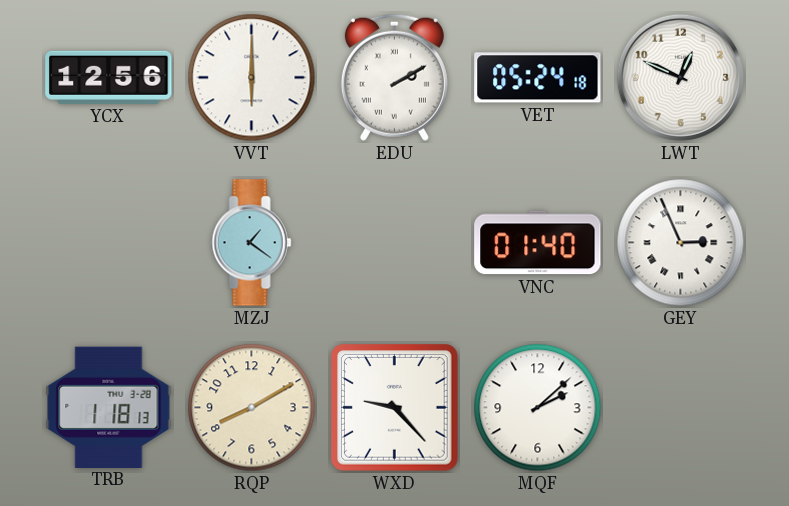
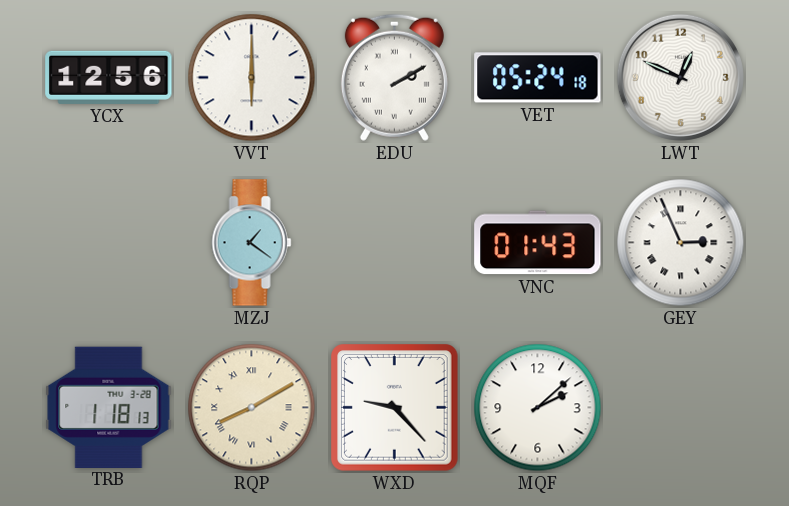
VNC: 01:40 -> 01:43
RQP numerals: Arabic -> Roman
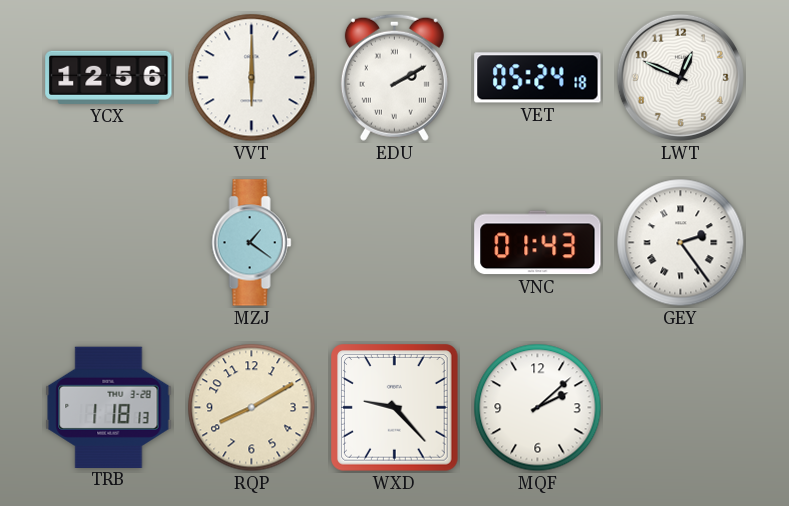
GEY: 2:56 -> 2:24
RQP numerals: Roman -> Arabic
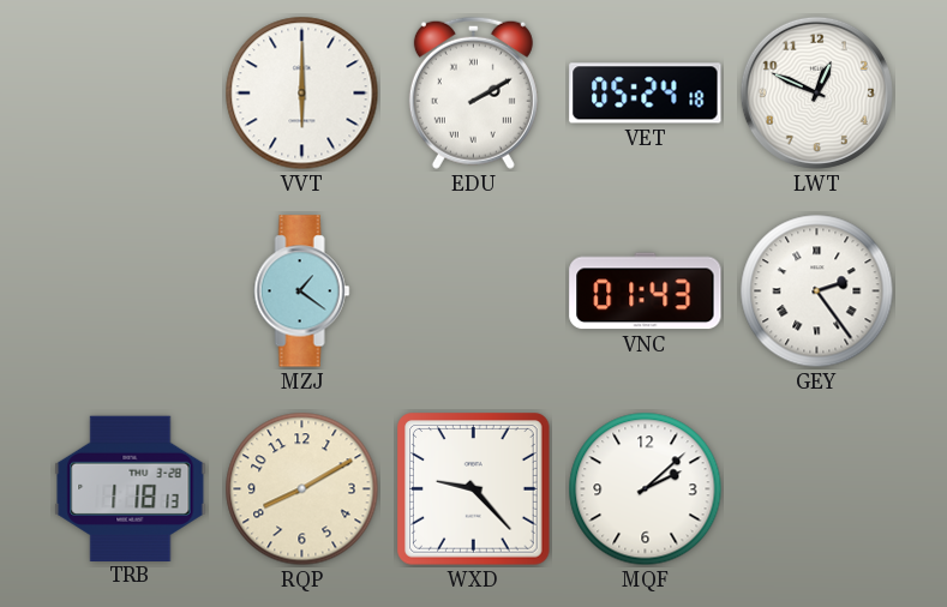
YCX: 12:56 -> none
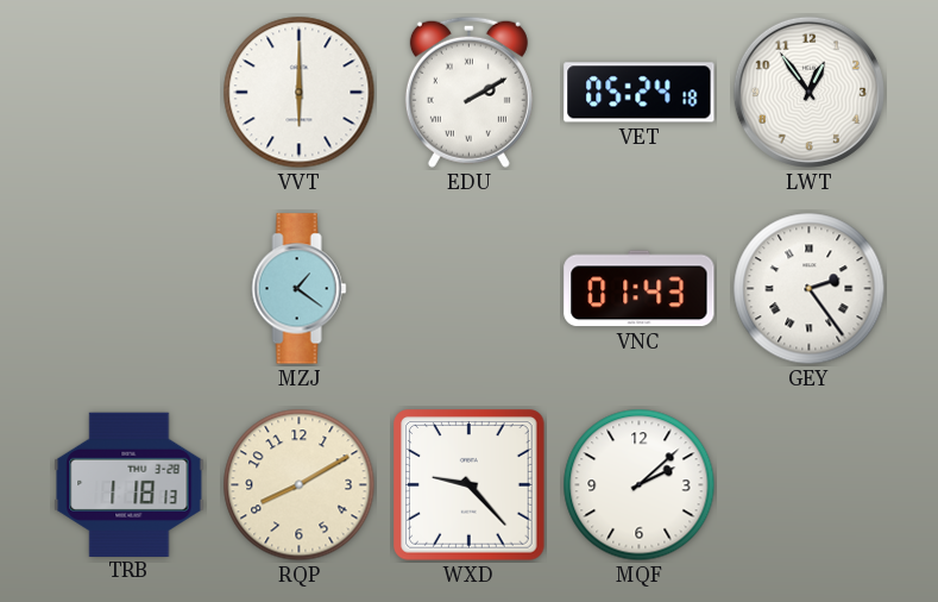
LWT: 12:49 -> 12:54
